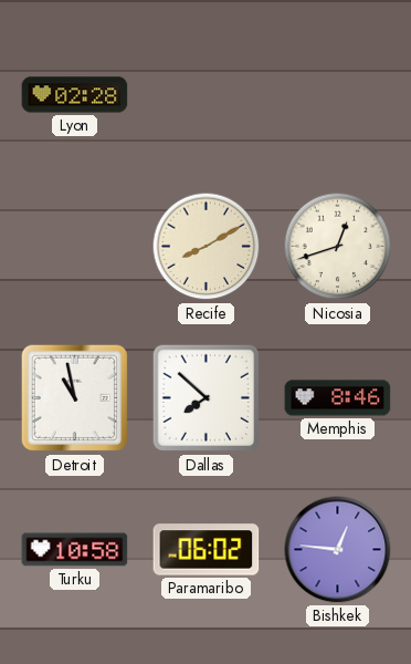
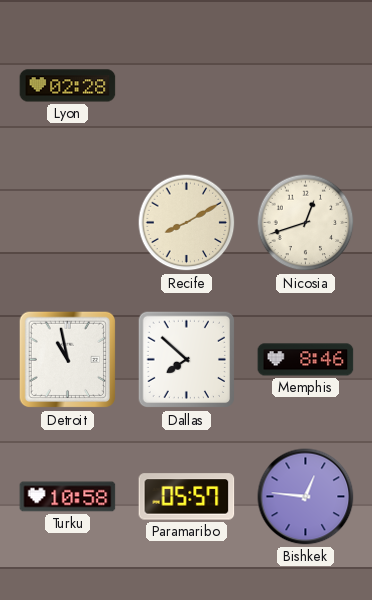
Paramaribo: 06:02 -> 05:57
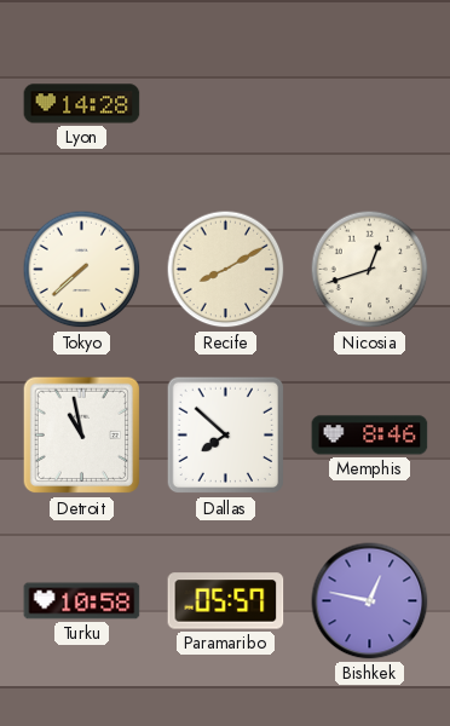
Lyon: 02:28 -> 14:28
Tokyo: none -> 7:38
Bishkek: 12:46 -> 12:47
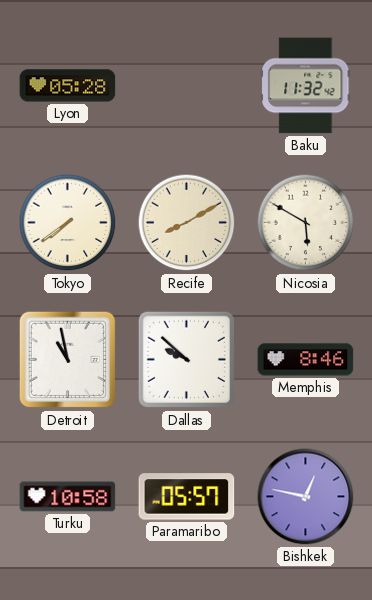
Lyon: 14:28 -> 05:28
Baku: none -> 11:32
Tokyo: 7:38 -> 7:39
Nicosia: 12:42 -> 5:50
Dallas: 7:52 -> 9:52
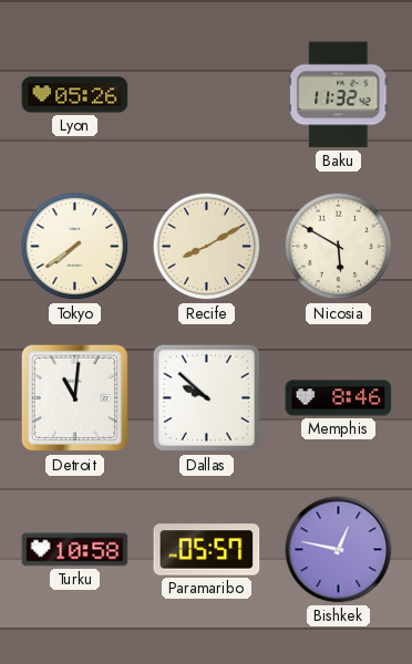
Lyon: 05:28 -> 05:26
Detroit: 10:58 -> 11:01
